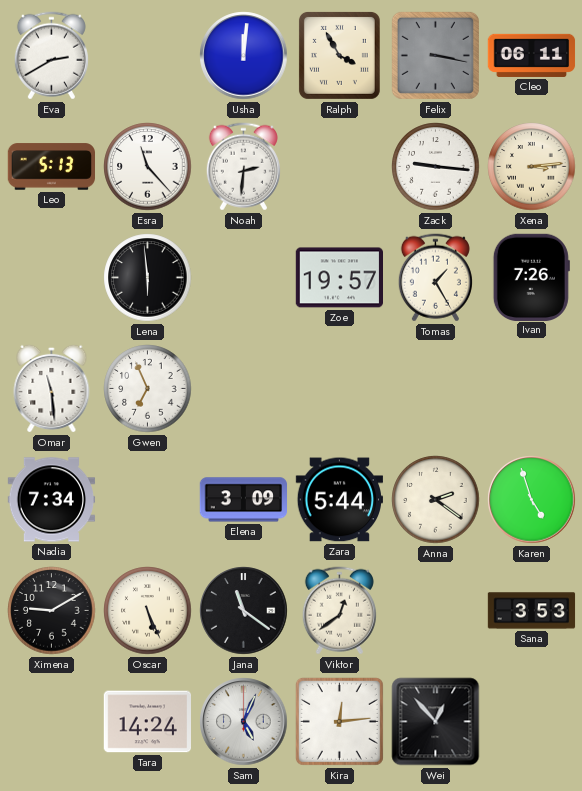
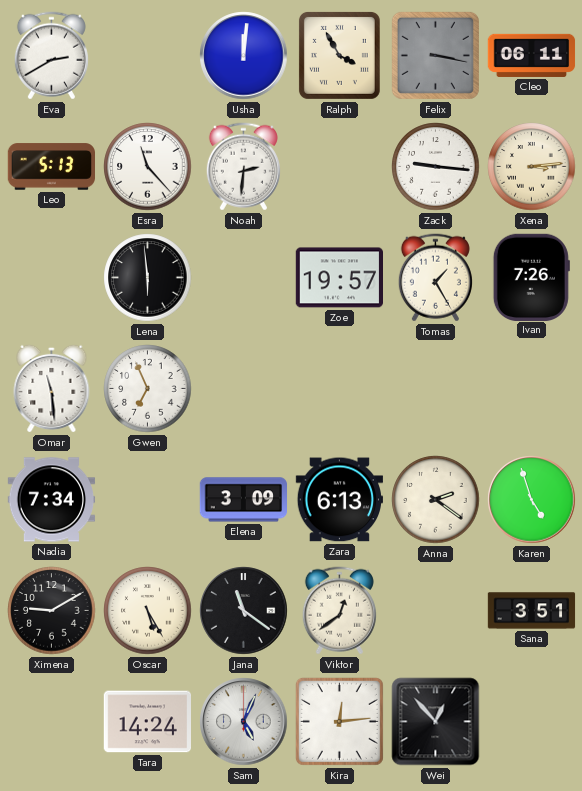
Zara: 5:44 -> 6:13
Oscar: 5:26 -> 5:25
Sana: 3:53 -> 3:51
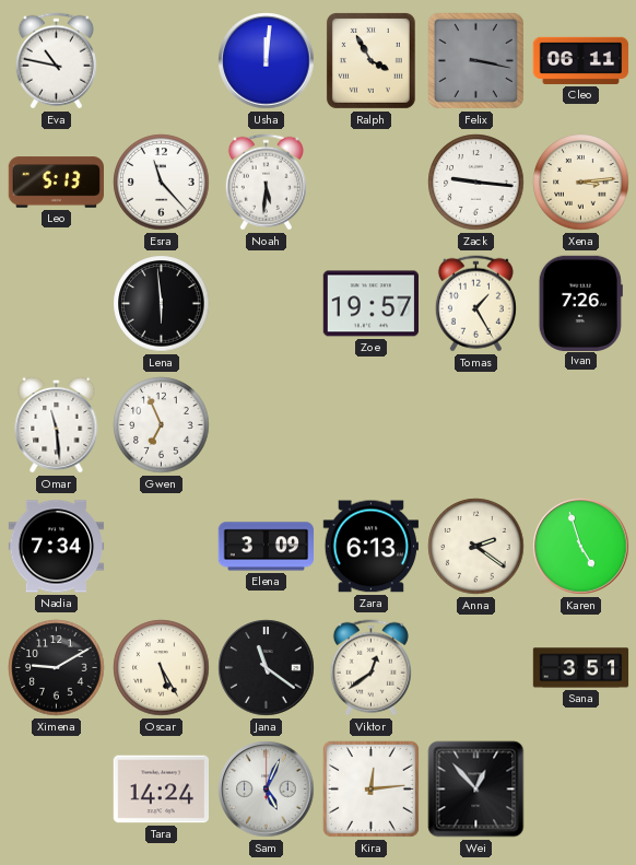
Eva: 2:40 -> 10:47
Noah: 2:31 -> 5:31
